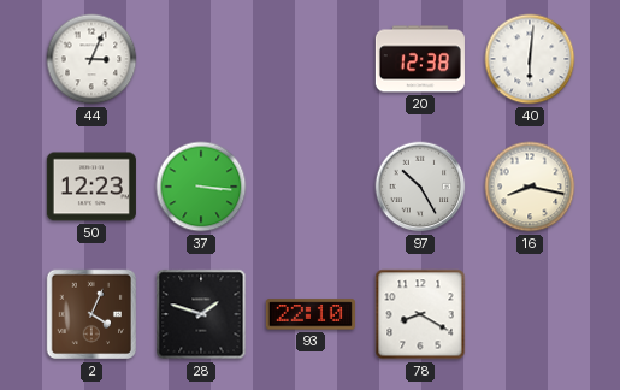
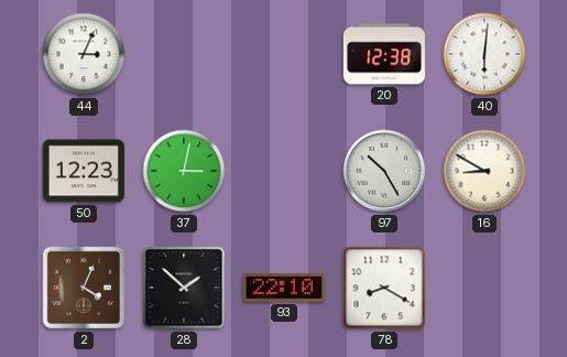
37: 3:16 -> 3:02
16: 8:17 -> 8:50
28: 1:48 -> 1:52
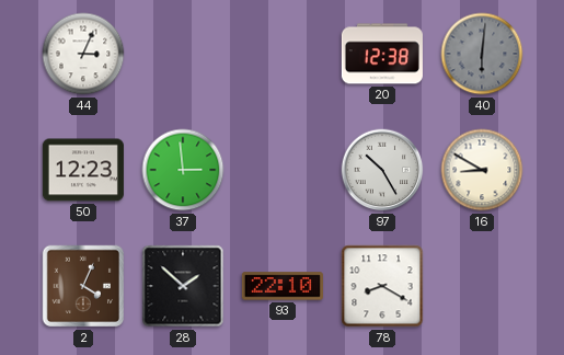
40 dial: white -> grey
37: 3:02 -> 2:59
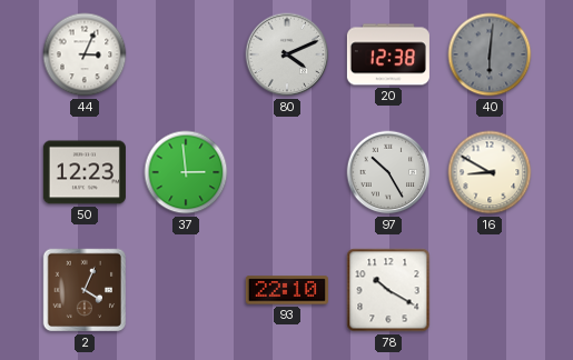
80: none -> 4:11
28: 1:52 -> none
78: 8:20 -> 10:20
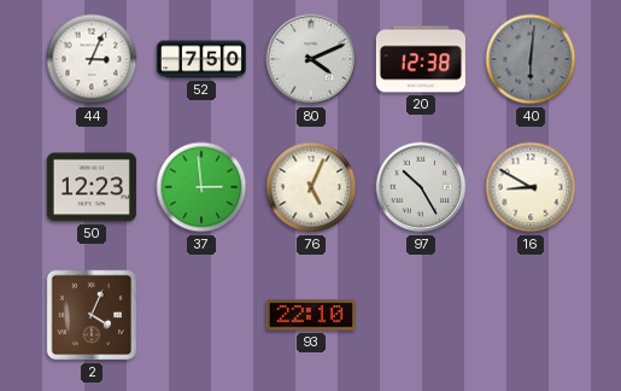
52: none -> 7:50
76: none -> 5:04
78: 10:20 -> none
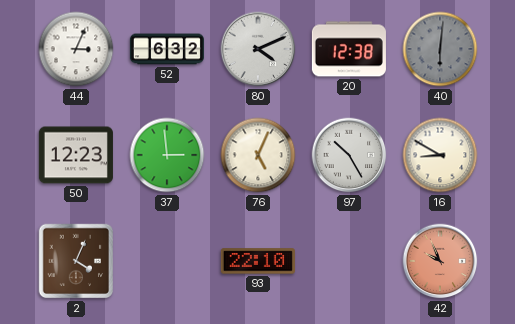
52: 7:50 -> 6:32
42: none -> 9:56
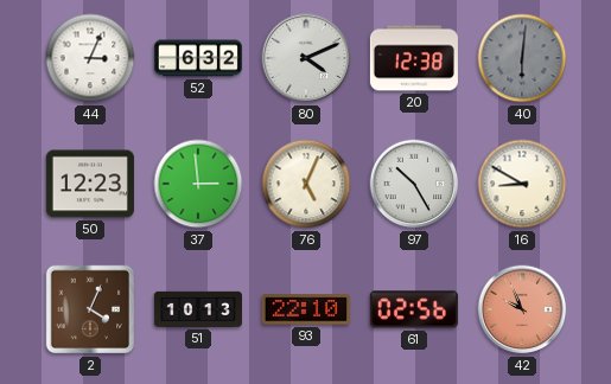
51: none -> 10:13
61: none -> 02:56
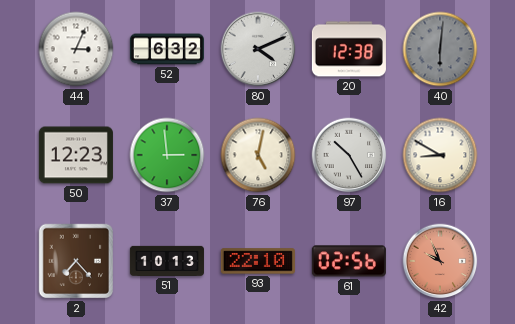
76: 5:04 -> 5:02
2: 4:04 -> 7:23
